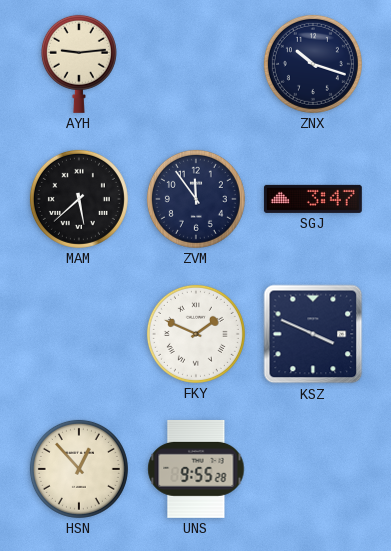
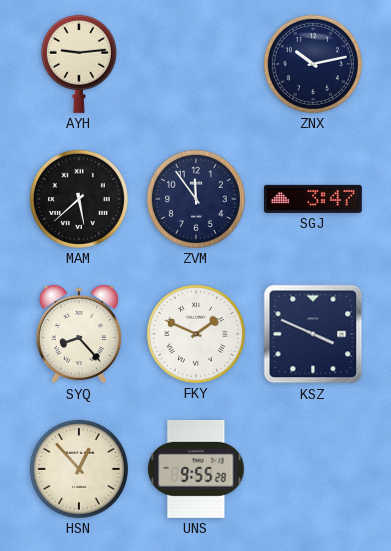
ZNX: 10:18 -> 10:13
SYQ: none -> 8:23
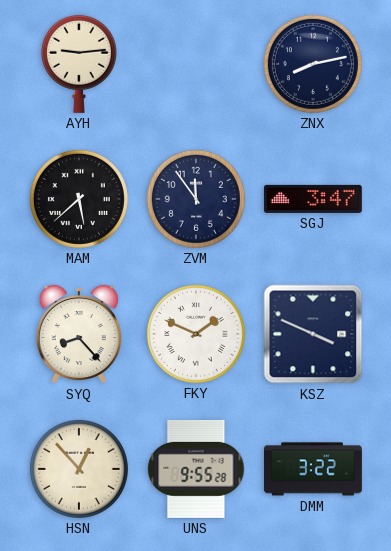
ZNX: 10:13 -> 8:13
DMM: none -> 3:22
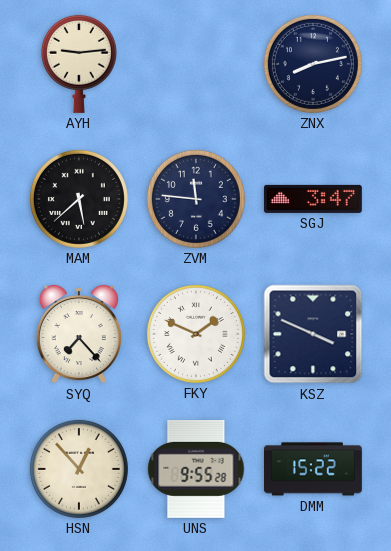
ZVM: 11:54 -> 11:46
SYQ: 8:23 -> 7:23
DMM: 3:22 -> 15:22
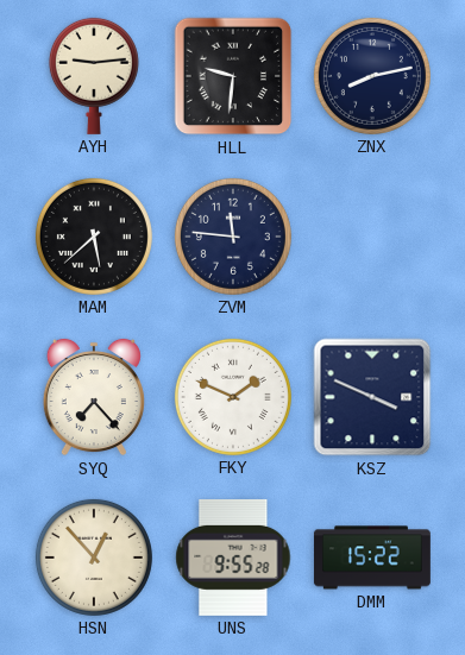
HLL: none -> 9:31
SGJ: 3:47 -> none
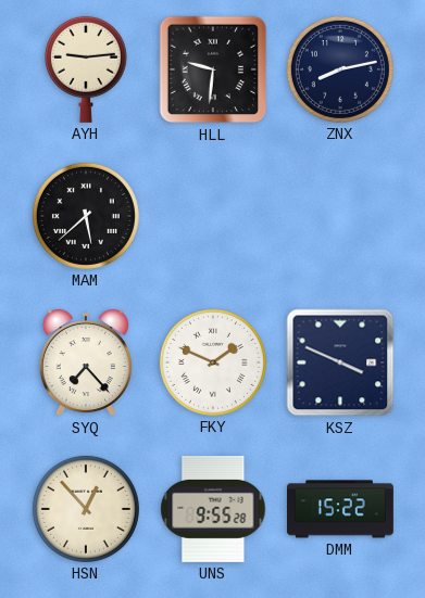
ZVM: 11:46 -> none
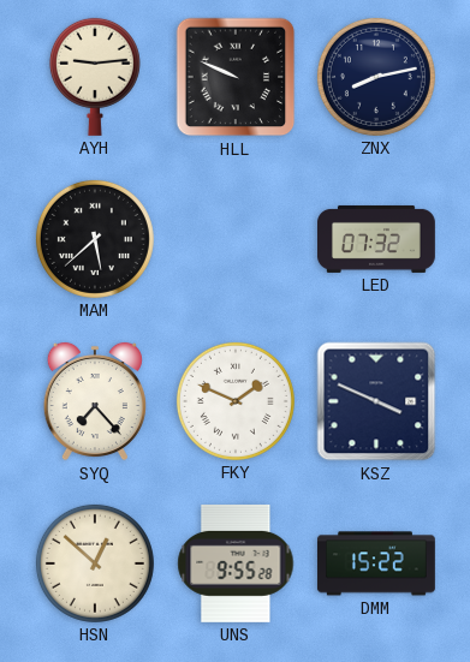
HLL: 9:31 -> 9:49
LED: none -> 07:32
HSN: 12:53 -> 12:52
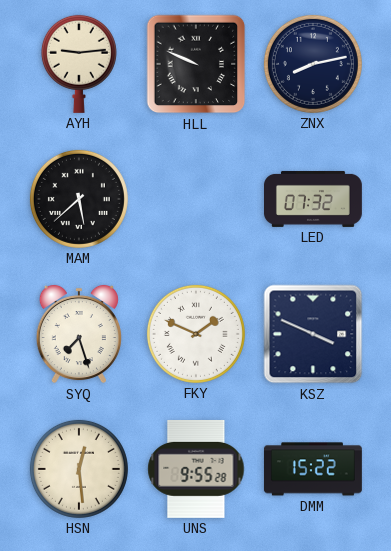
SYQ: 7:23 -> 7:27
HSN: 12:52 -> 12:29
